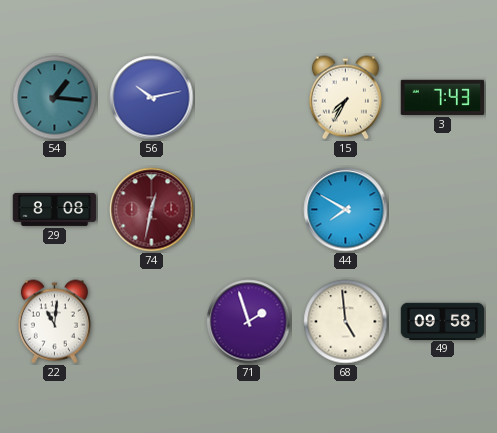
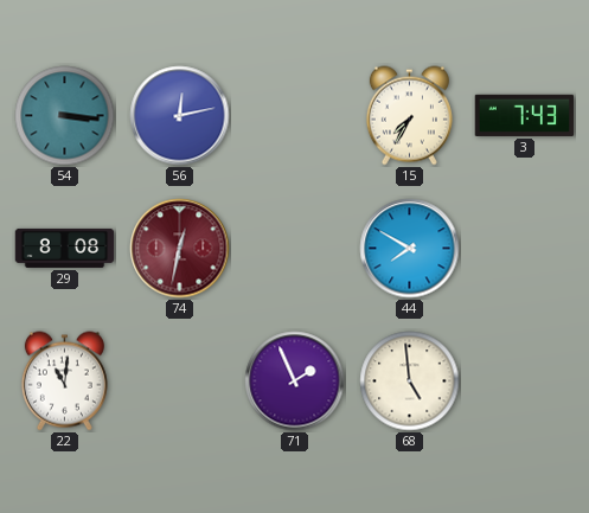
54: 1:16 -> 3:16
56: 10:13 -> 12:13
71: 1:57 -> 1:56
49: 09:58 -> none
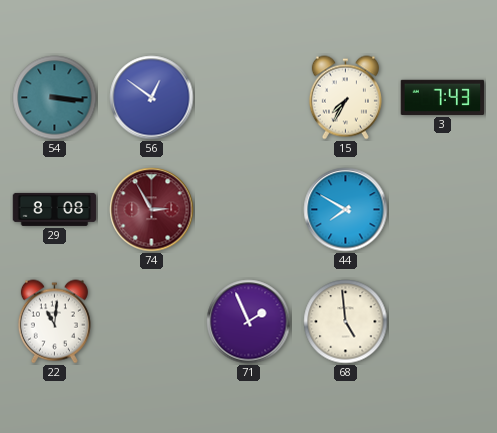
56: 12:13 -> 12:51
74: 12:32 -> 2:55
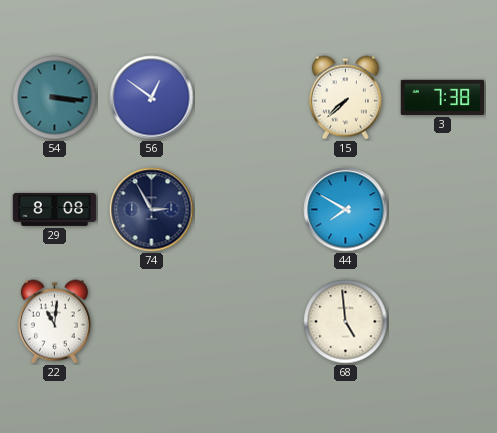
15: 7:35 -> 7:38
3: 7:43 -> 7:38
74 dial: burgundy -> navy
71: 1:56 -> none
